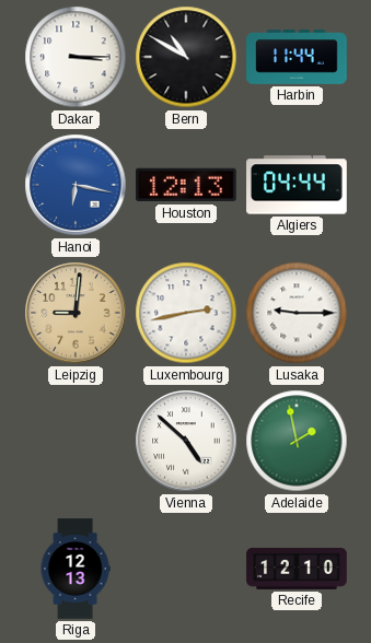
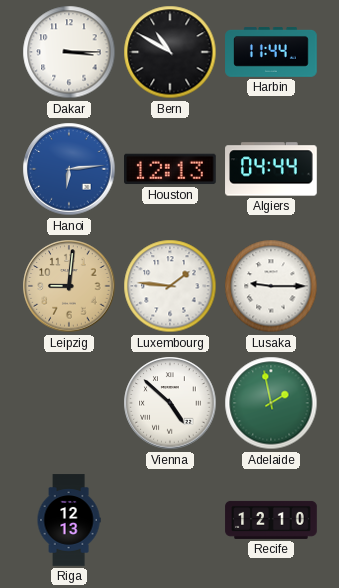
Hanoi: 6:17 -> 6:14
Luxembourg: 2:43 -> 1:46
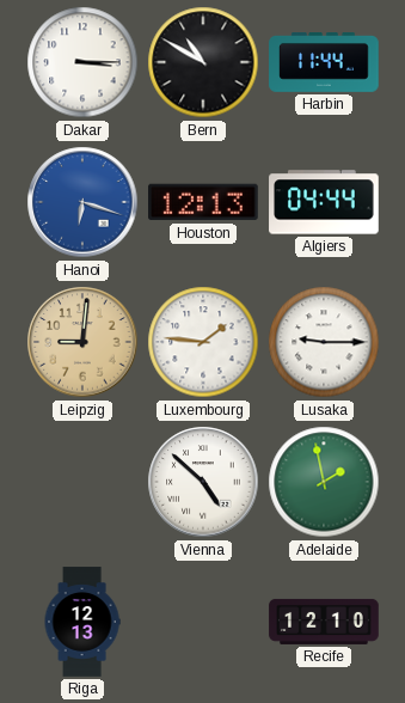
Hanoi: 6:14 -> 6:18
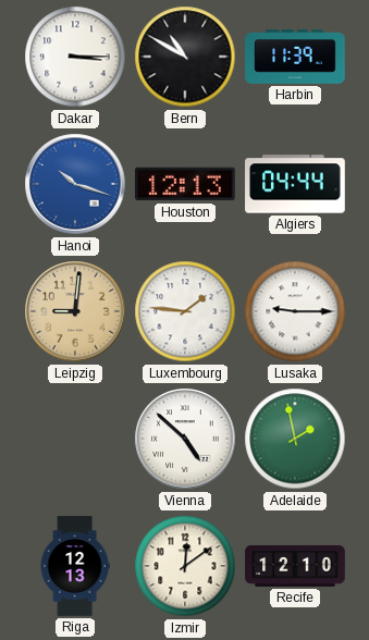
Harbin: 11:44 -> 11:39
Hanoi: 6:18 -> 10:18
Izmir: none -> 12:09
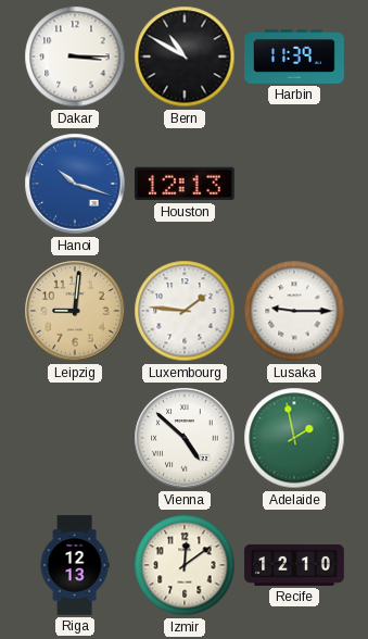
Algiers: 04:44 -> none
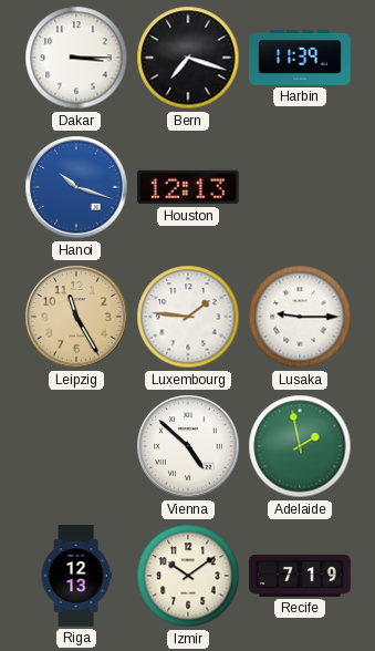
Bern: 10:50 -> 7:18
Leipzig: 9:01 -> 11:25
Izmir: 12:09 -> 10:09
Recife: 12:10 -> 7:19
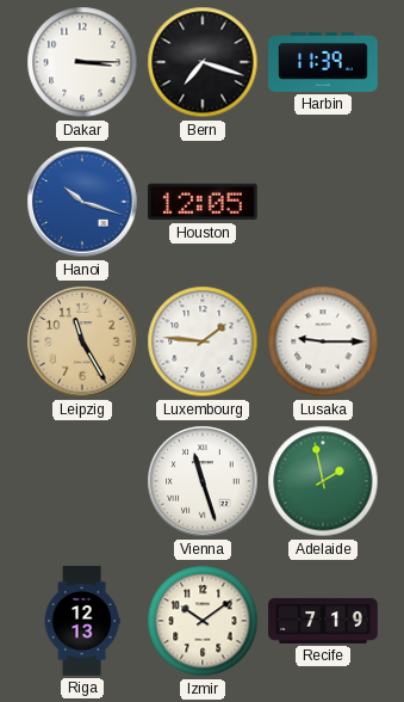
Houston: 12:13 -> 12:05
Vienna: 4:52 -> 11:27
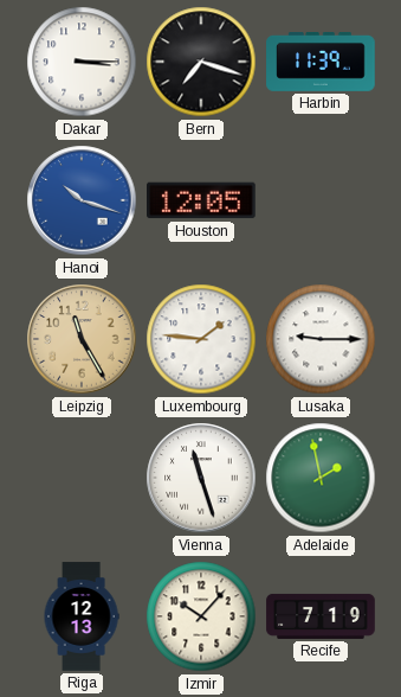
Izmir: 10:09 -> 10:07
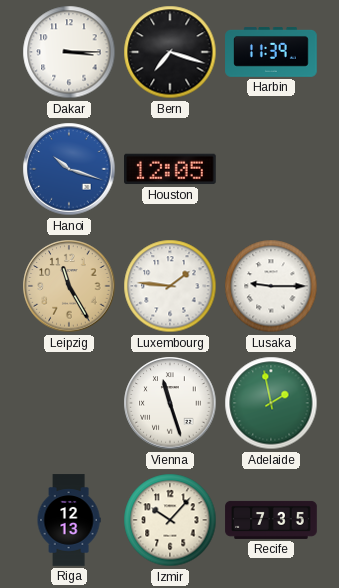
Recife: 7:19 -> 7:35
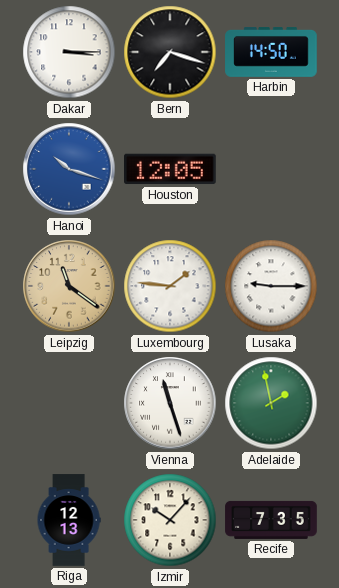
Harbin: 11:39 -> 14:50
Leipzig: 11:25 -> 11:21
